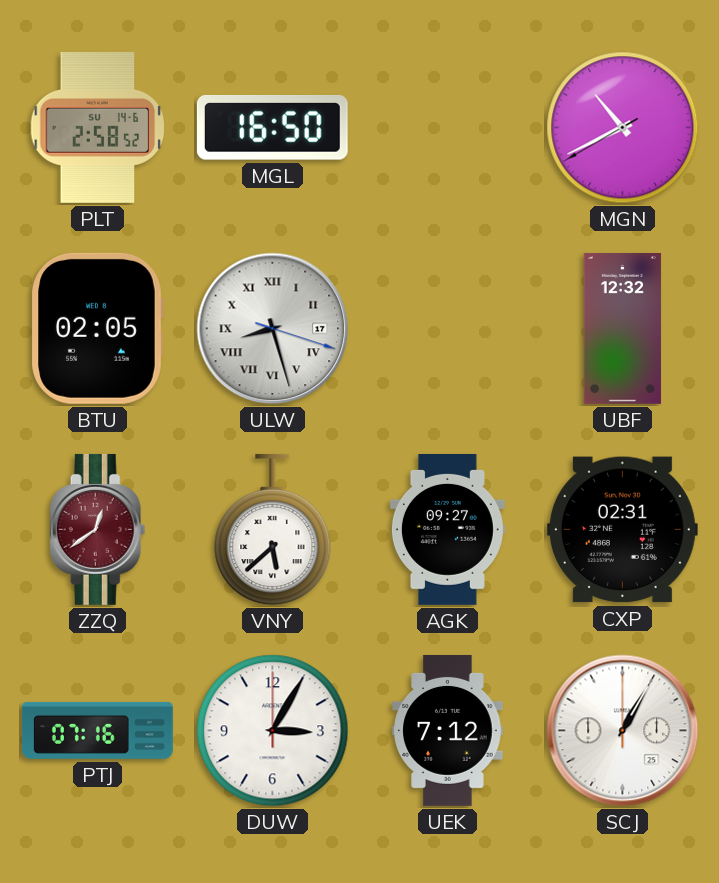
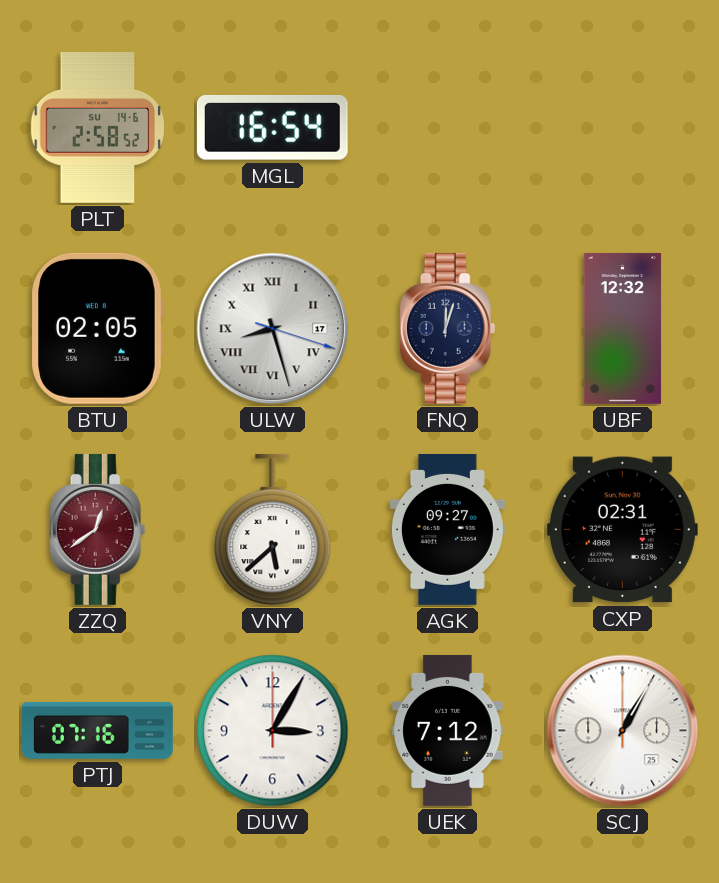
MGL: 16:50 -> 16:54
MGN: 10:40 -> none
FNQ: none -> 12:03
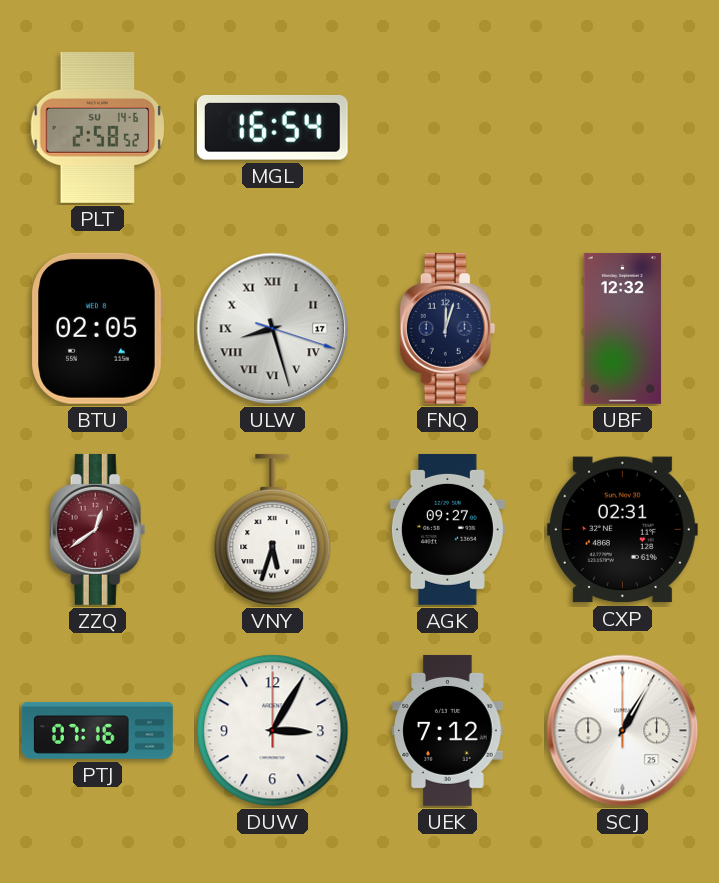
VNY: 5:38 -> 5:33
